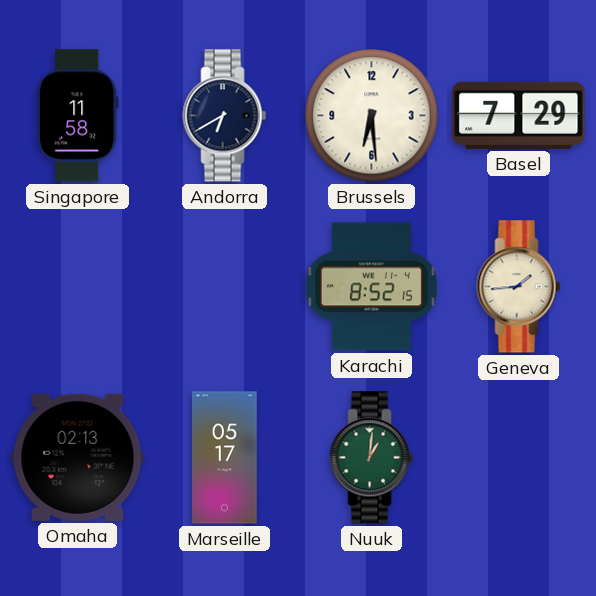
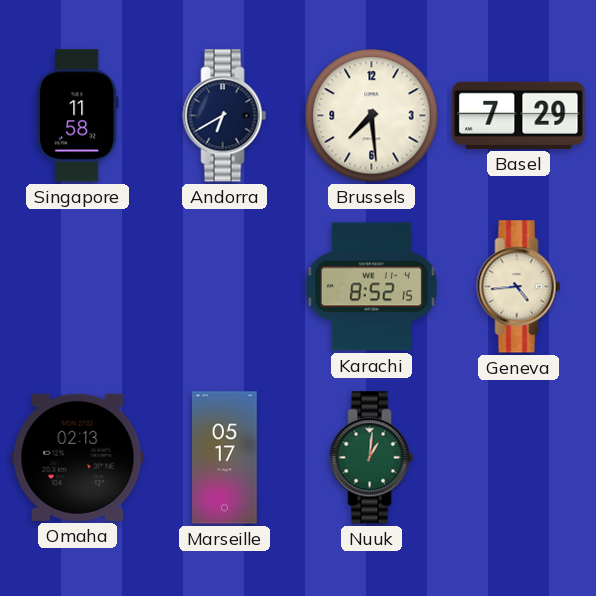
Brussels: 6:29 -> 7:29
Geneva: 1:44 -> 4:44
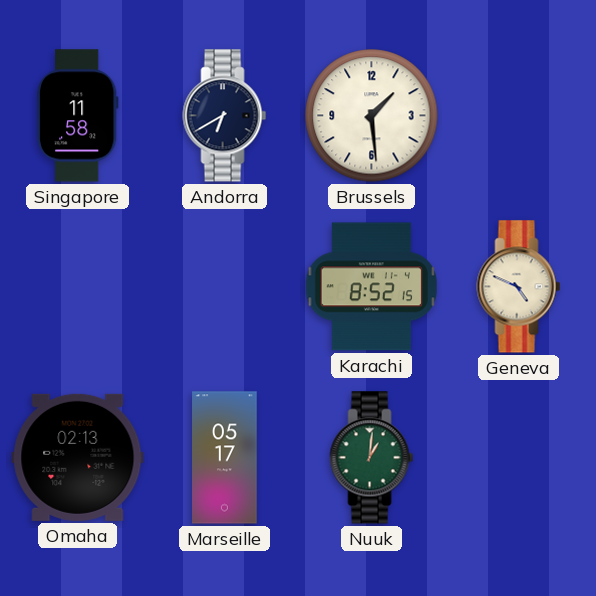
Brussels: 7:29 -> 1:29
Basel: 7:29 -> none
Geneva: 4:44 -> 4:49
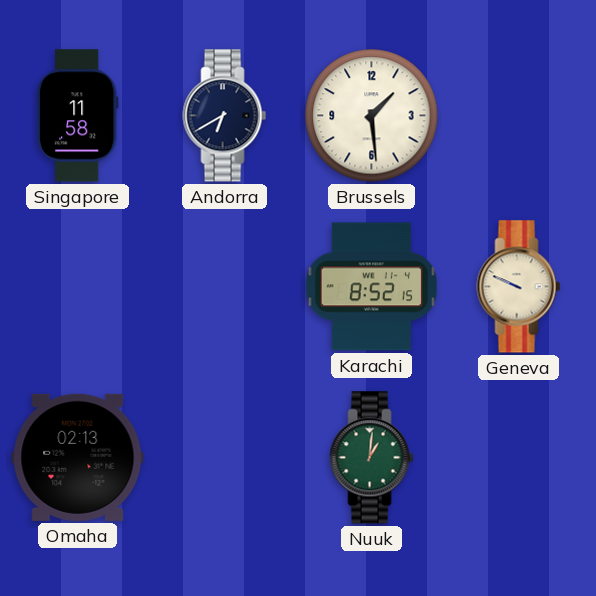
Geneva: 4:49 -> 9:49
Marseille: 05:17 -> none
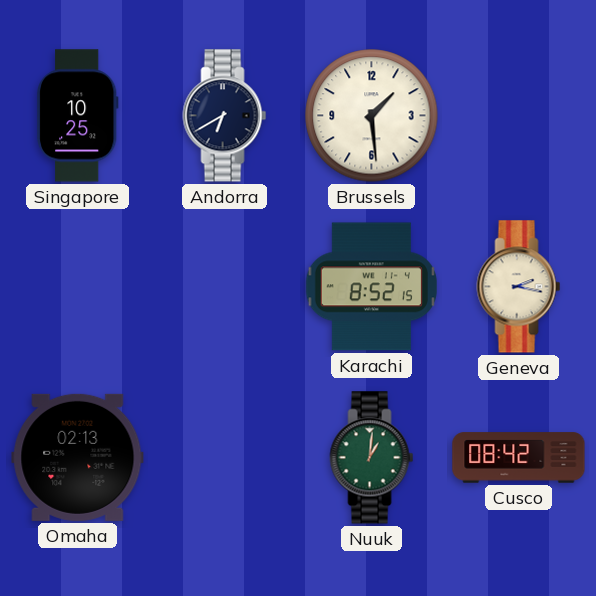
Singapore: 11:58 -> 10:25
Geneva: 9:49 -> 2:17
Cusco: none -> 08:42
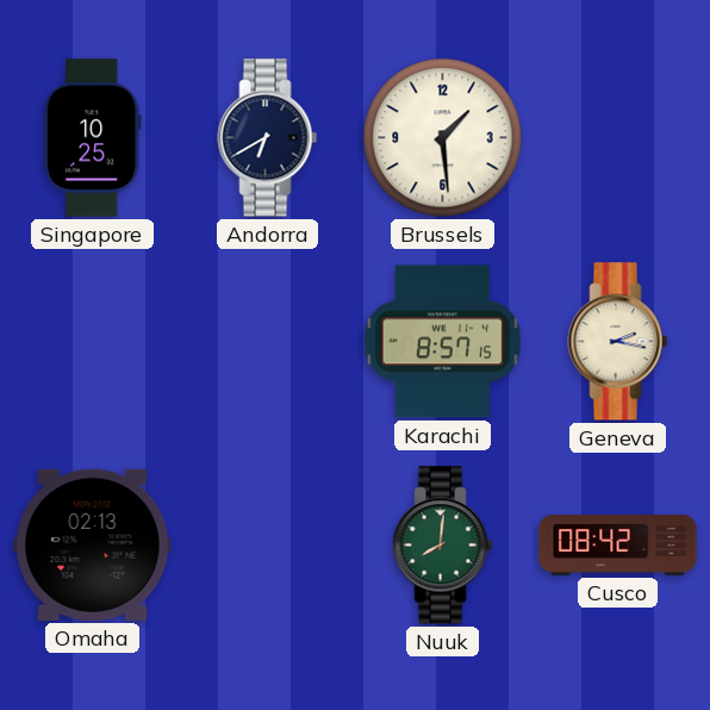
Karachi: 8:52 -> 8:57
Nuuk: 1:01 -> 8:01
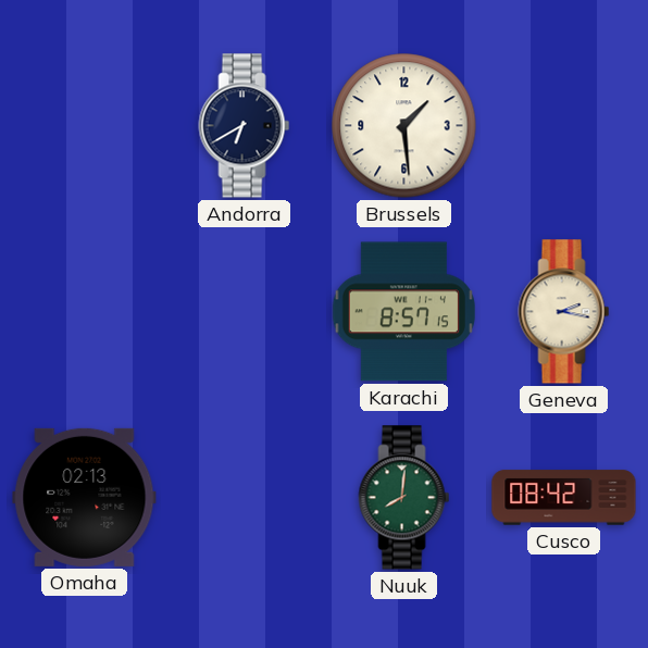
Singapore: 10:25 -> none
